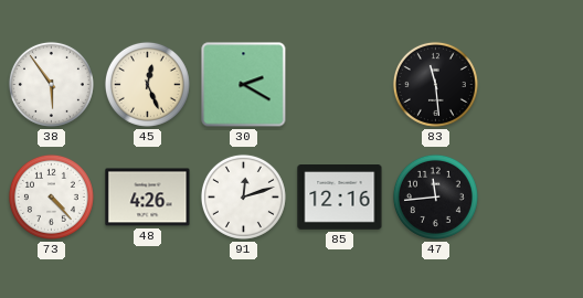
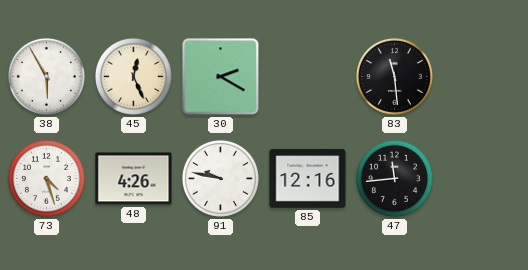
38: 5:54 -> 5:55
73: 4:23 -> 4:27
91: 12:12 -> 9:47
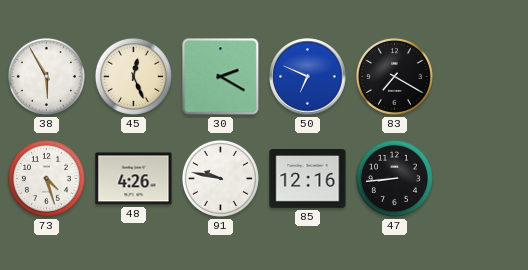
50: none -> 6:49
83: 11:29 -> 7:20
47: 11:44 -> 8:44
